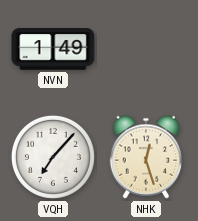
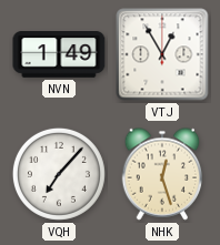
VTJ: none -> 12:55
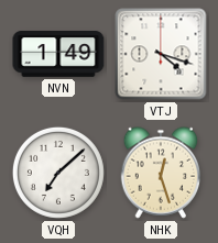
VTJ: 12:55 -> 4:18
VQH: 7:07 -> 7:08
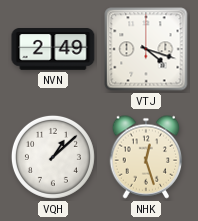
NVN: 1:49 -> 2:49
VQH: 7:08 -> 1:08
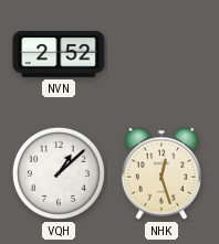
NVN: 2:49 -> 2:52
VTJ: 4:18 -> none
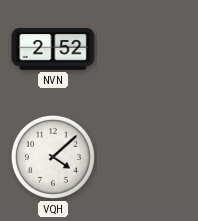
VQH: 1:08 -> 4:08
NHK: 12:27 -> none
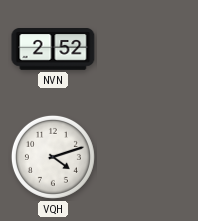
VQH: 4:08 -> 4:12
